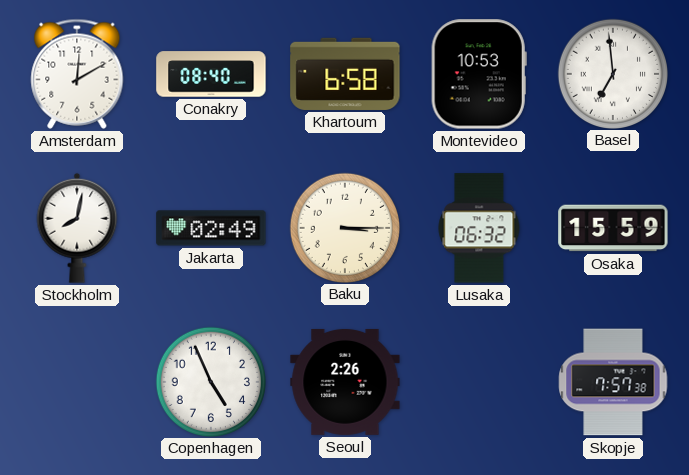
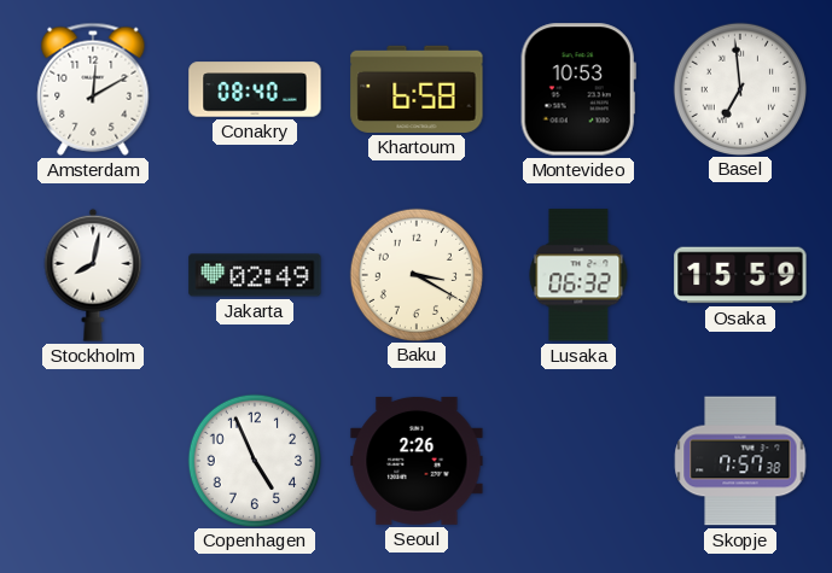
Baku: 3:15 -> 3:20
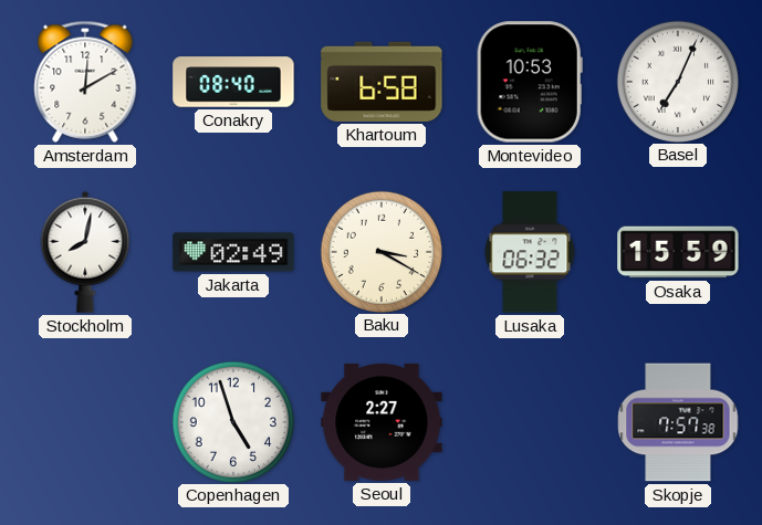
Basel: 6:59 -> 7:04
Copenhagen: 4:56 -> 4:57
Seoul: 2:26 -> 2:27
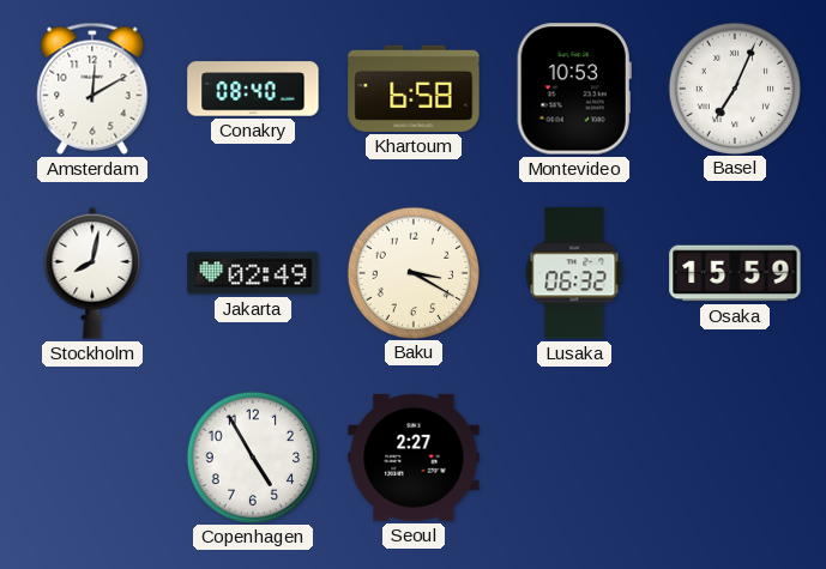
Copenhagen: 4:57 -> 4:55
Skopje: 7:57 -> none
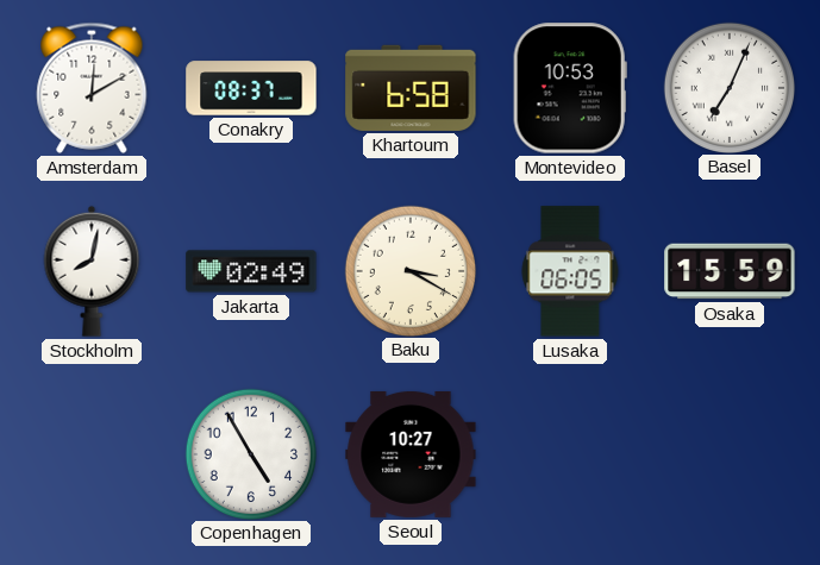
Conakry: 08:40 -> 08:37
Lusaka: 06:32 -> 06:05
Seoul: 2:27 -> 10:27
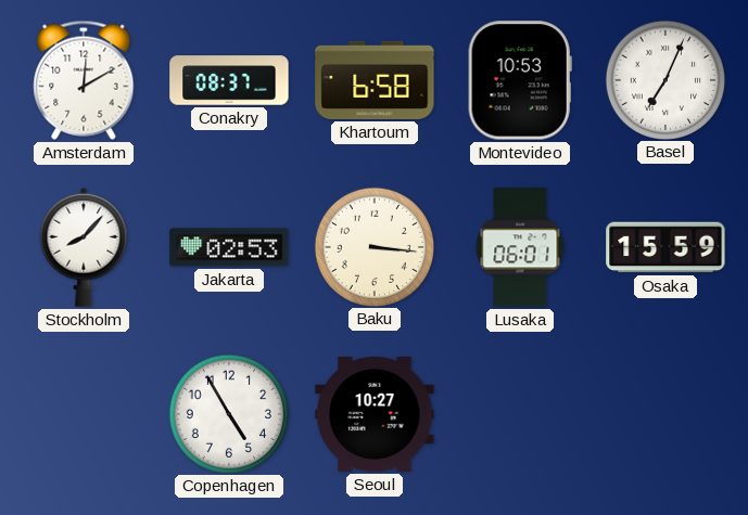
Stockholm: 8:02 -> 8:07
Jakarta: 02:49 -> 02:53
Baku: 3:20 -> 3:16
Lusaka: 06:05 -> 06:01
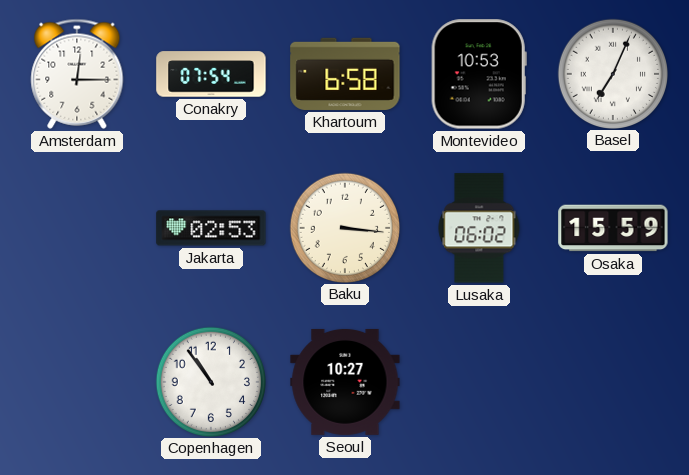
Amsterdam: 12:10 -> 12:15
Conakry: 08:37 -> 07:54
Stockholm: 8:07 -> none
Lusaka: 06:01 -> 06:02
Copenhagen: 4:55 -> 10:54
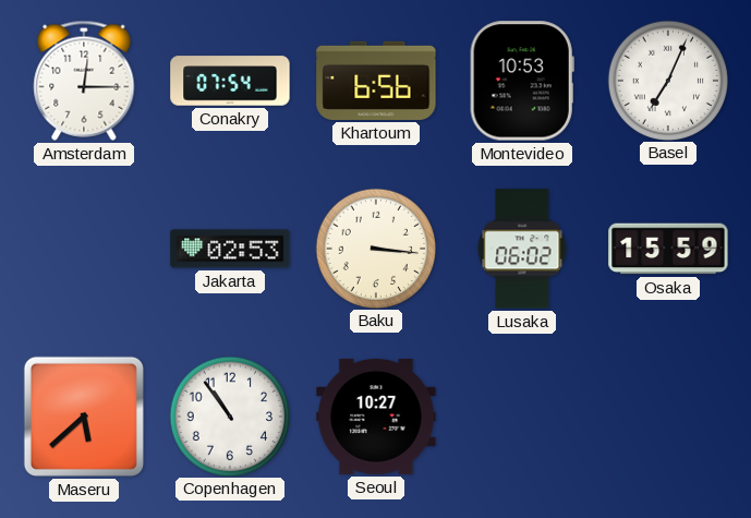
Khartoum: 6:58 -> 6:56
Maseru: none -> 5:38
